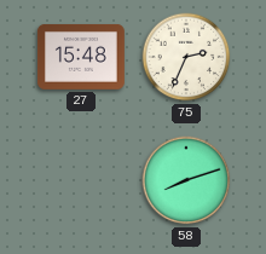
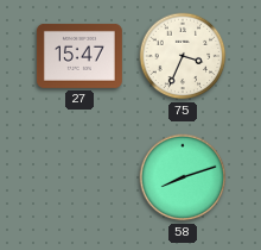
27: 15:48 -> 15:47
75: 2:34 -> 3:34
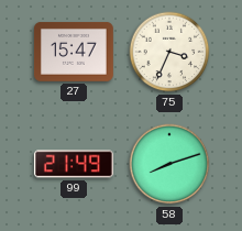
99: none -> 21:49
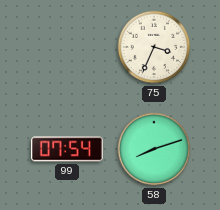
27: 15:47 -> none
99: 21:49 -> 07:54
